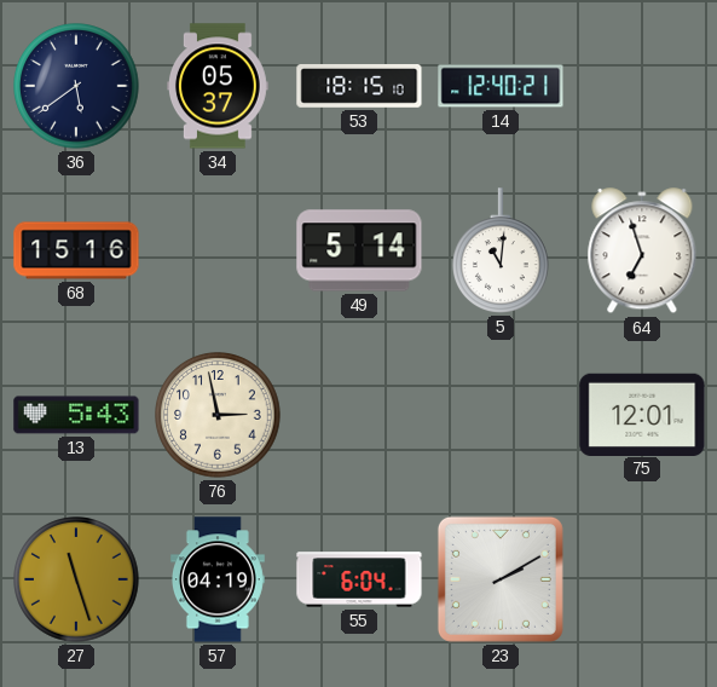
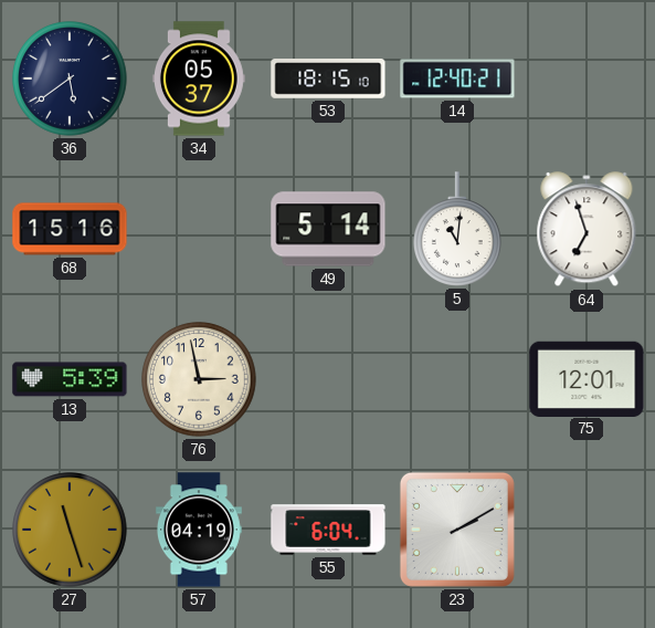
13: 5:43 -> 5:39
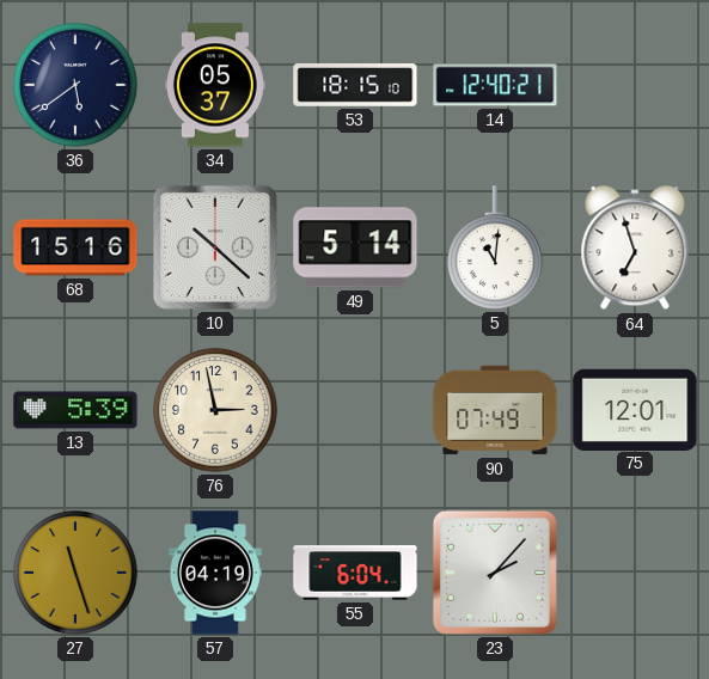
10: none -> 10:22
90: none -> 07:49
23: 2:10 -> 2:07
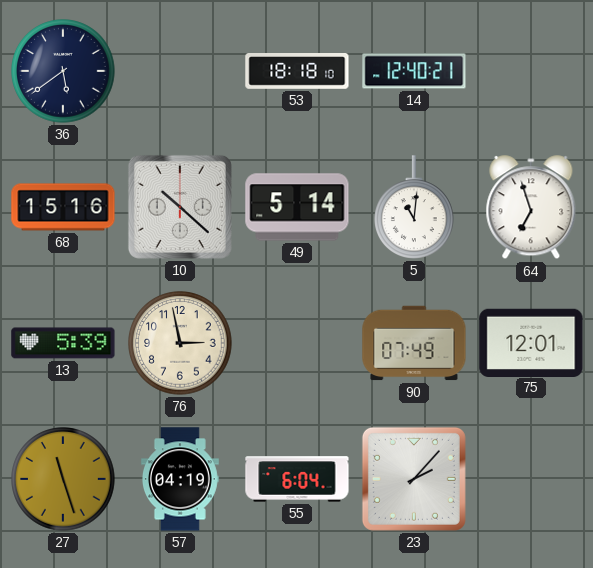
34: 05:37 -> none
53: 18:15 -> 18:18
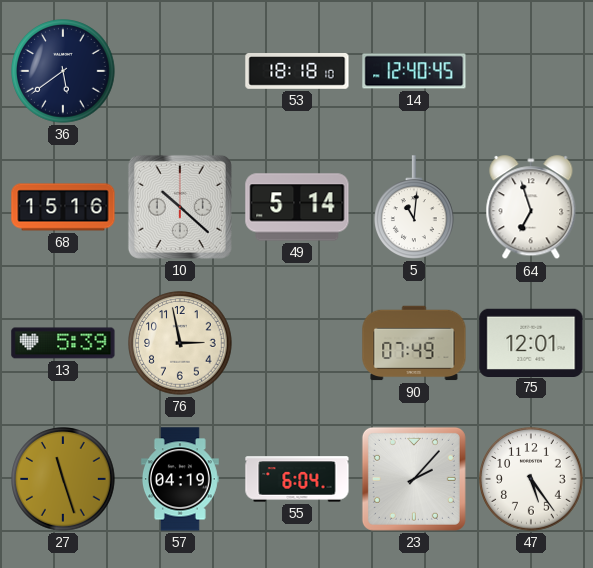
14: 12:40:21 -> 12:40:45
47: none -> 5:24
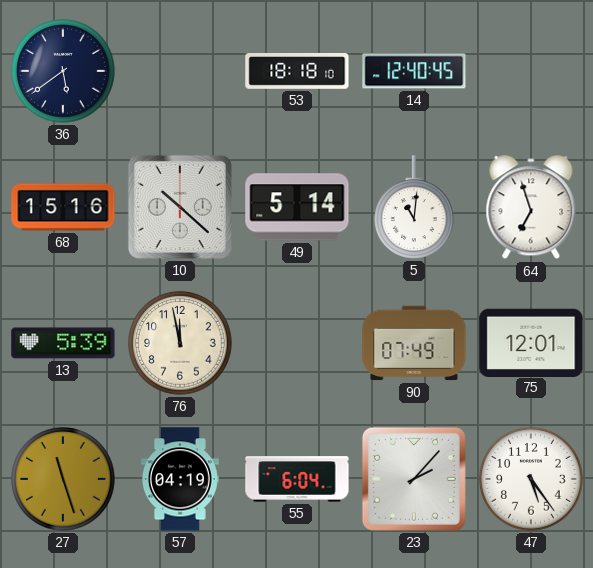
76: 2:58 -> 11:58
